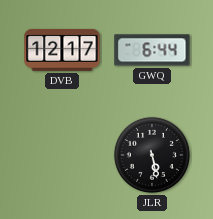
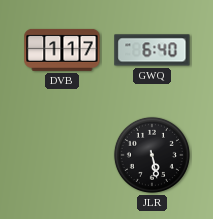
DVB: 12:17 -> 1:17
GWQ: 6:44 -> 6:40
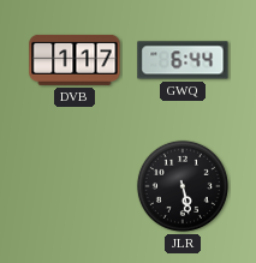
GWQ: 6:40 -> 6:44
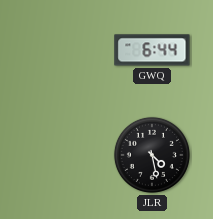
DVB: 1:17 -> none
JLR: 5:28 -> 4:28
